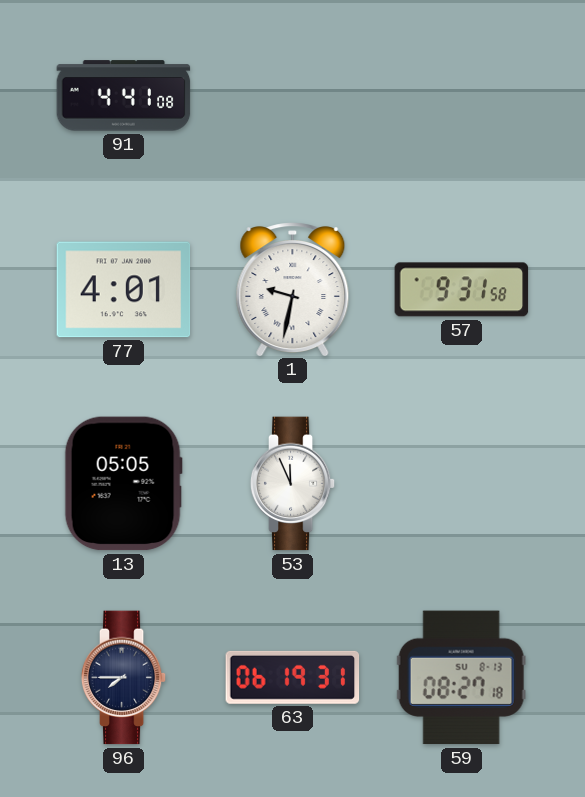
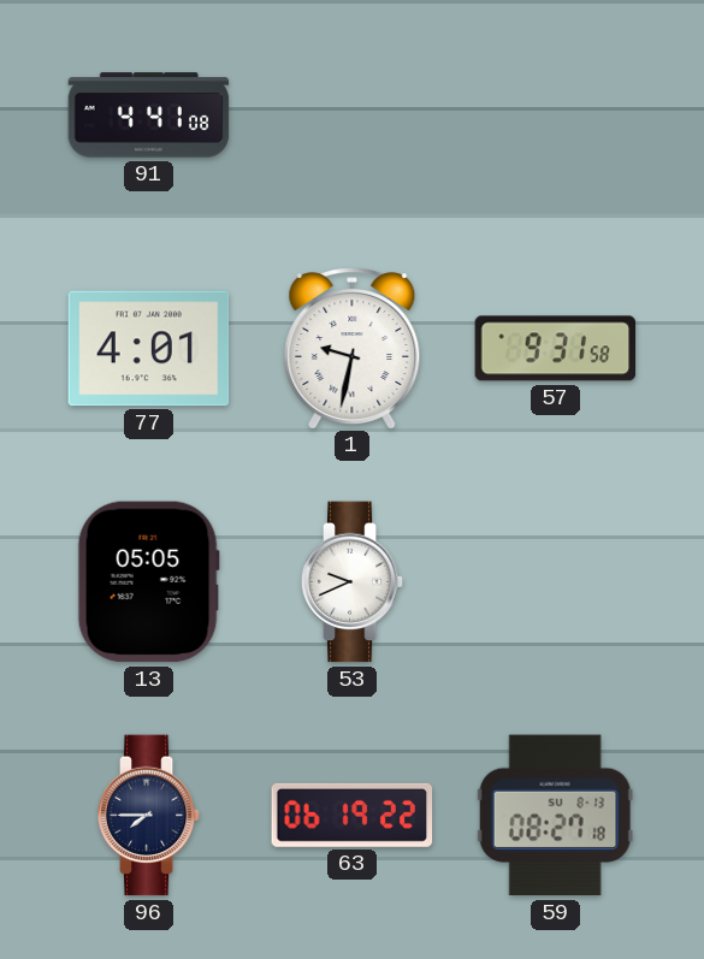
53: 11:56 -> 9:41
63: 06:19:31 -> 06:19:22
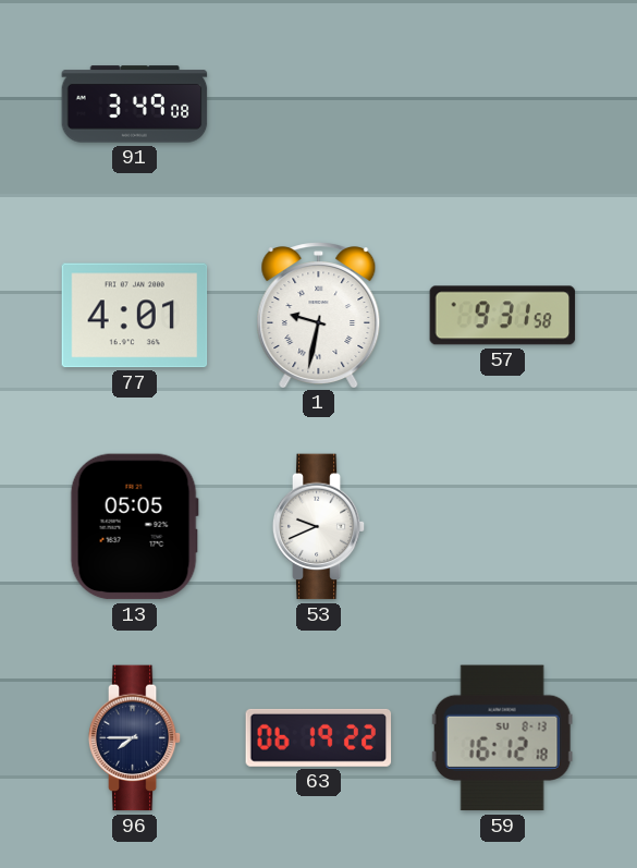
91: 4:41 -> 3:49
59: 08:27 -> 16:12
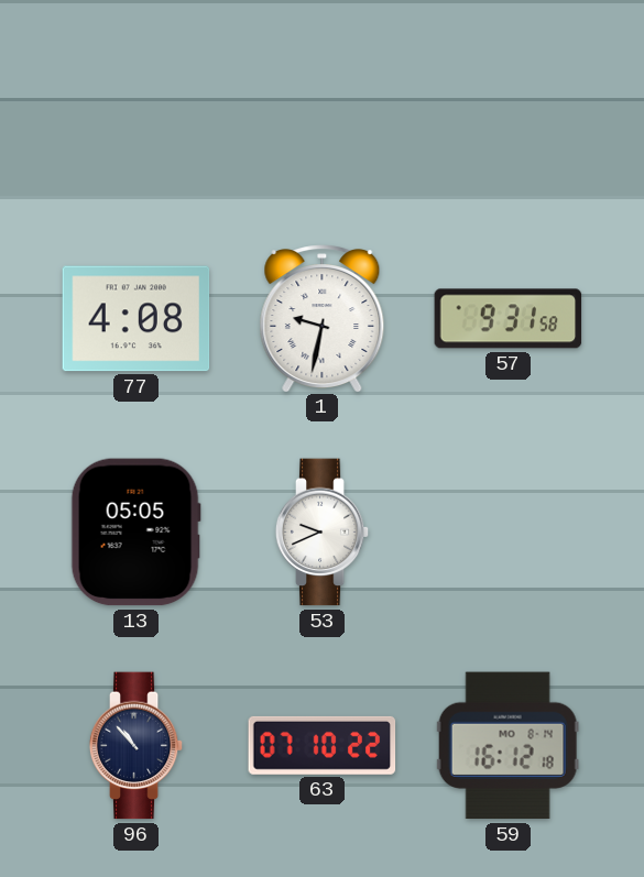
91: 3:49 -> none
77: 4:01 -> 4:08
96: 7:45 -> 10:53
63: 06:19 -> 07:10
59 date: SU 8-13 -> MO 8-14
